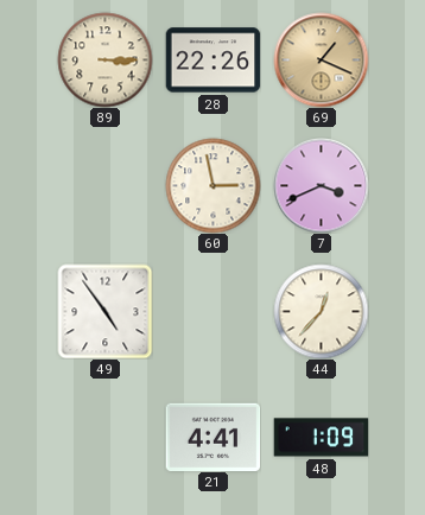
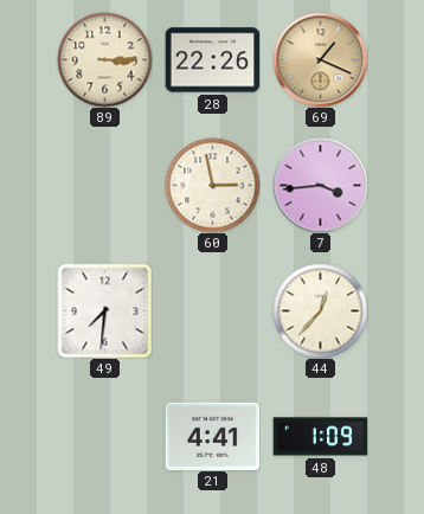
7: 3:41 -> 3:44
49: 4:54 -> 7:31
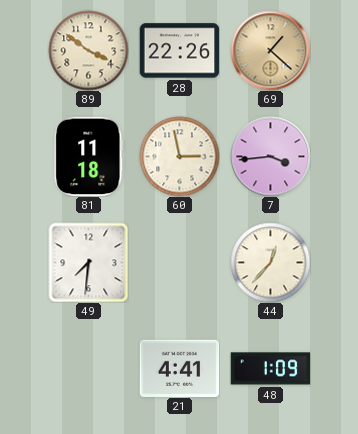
89: 3:15 -> 3:51
69: 1:19 -> 1:22
81: none -> 11:18
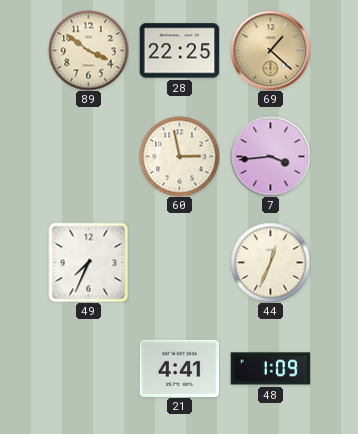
28: 22:26 -> 22:25
81: 11:18 -> none
49: 7:31 -> 7:34
44: 12:37 -> 12:34
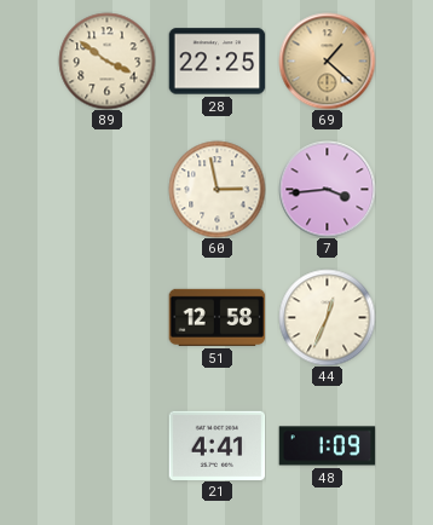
49: 7:34 -> none
51: none -> 12:58
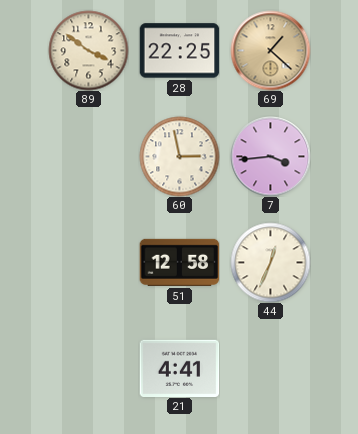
48: 1:09 -> none
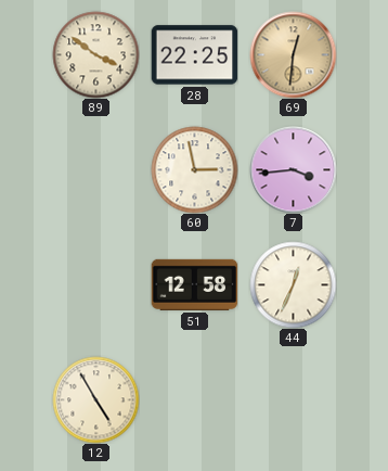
69: 1:22 -> 12:31
12: none -> 4:55
21: 4:41 -> none
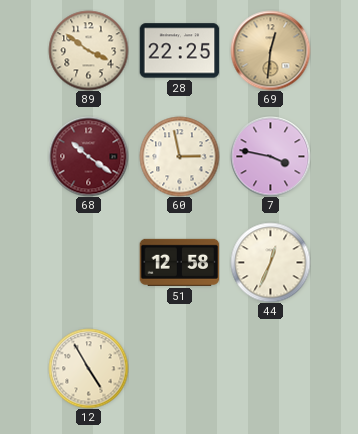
68: none -> 10:21
7: 3:44 -> 3:47
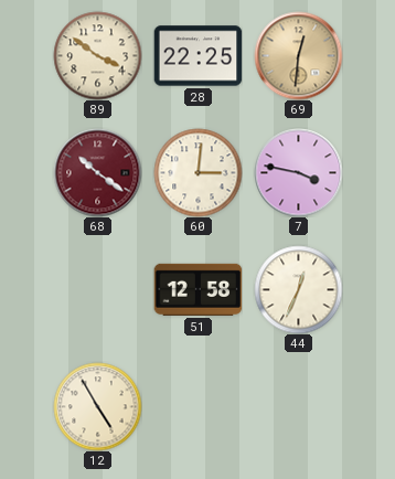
60: 2:58 -> 3:01
